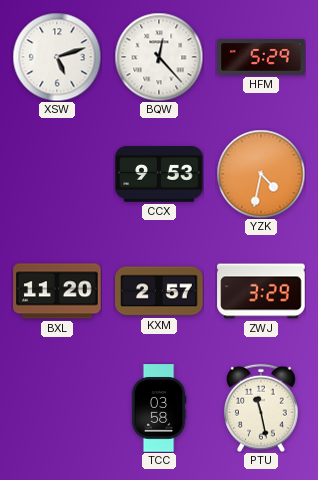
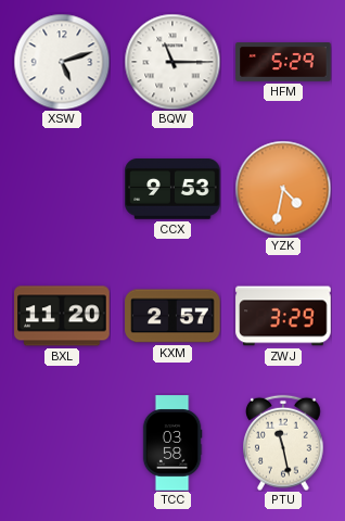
BQW: 12:23 -> 11:15
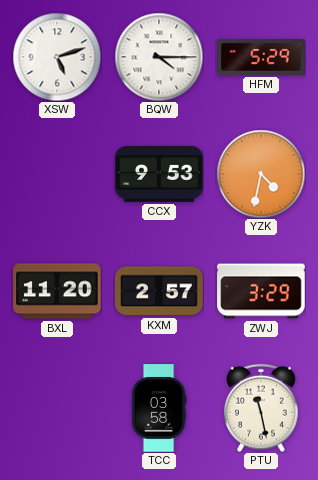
BQW: 11:15 -> 4:15
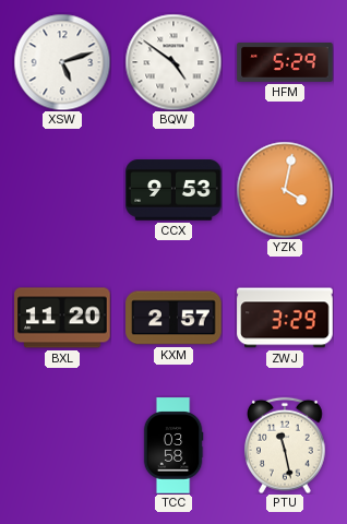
BQW: 4:15 -> 4:51
YZK: 4:32 -> 4:02
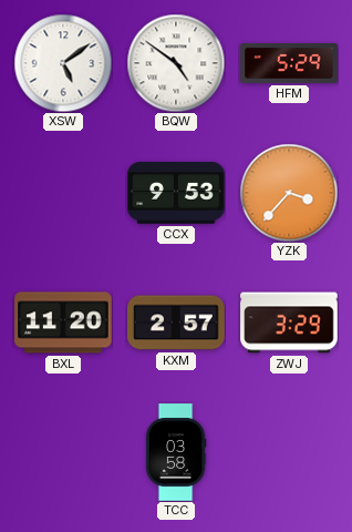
XSW: 5:12 -> 5:09
YZK: 4:02 -> 3:37
PTU: 11:28 -> none
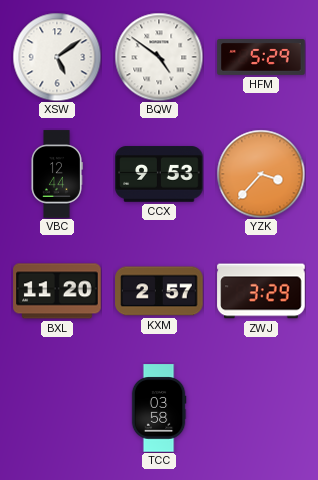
VBC: none -> 12:44
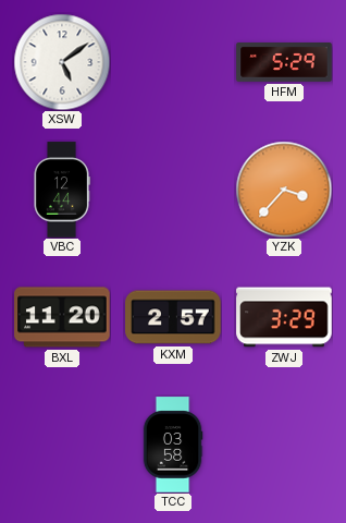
BQW: 4:51 -> none
CCX: 9:53 -> none
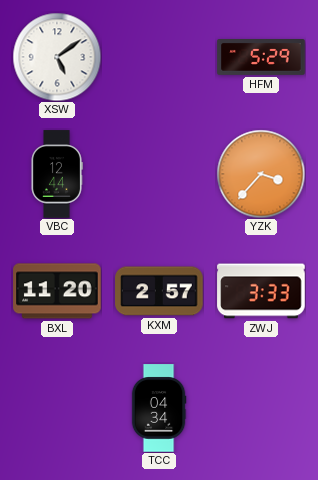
ZWJ: 3:29 -> 3:33
TCC: 03:58 -> 04:34
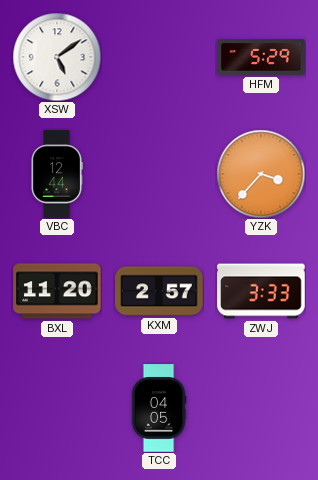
TCC: 04:34 -> 04:05
